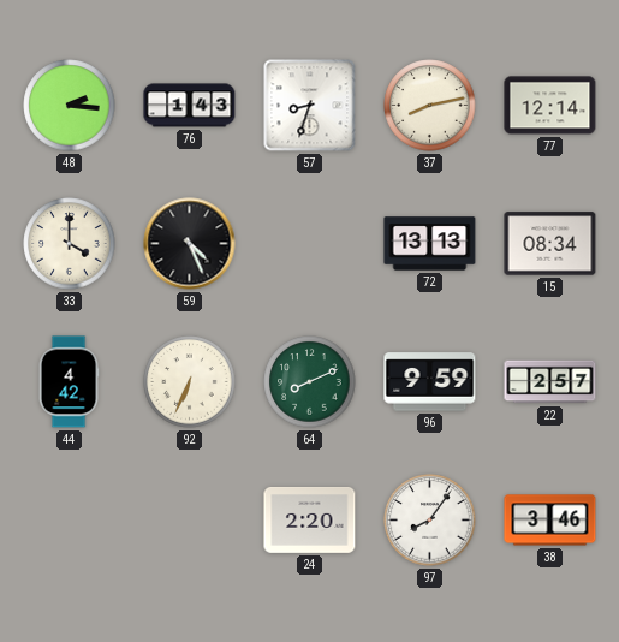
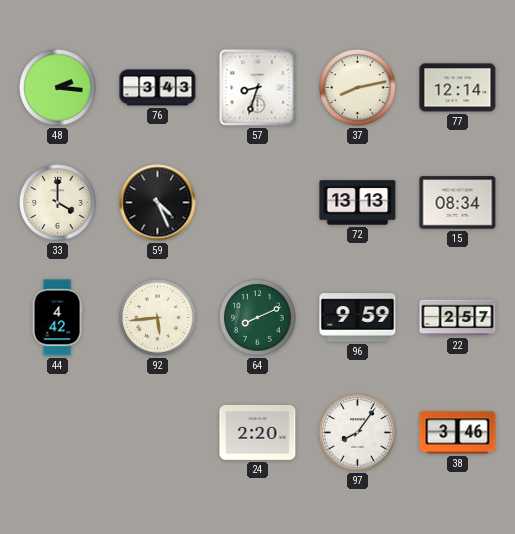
76: 1:43 -> 3:43
92: 6:34 -> 5:44
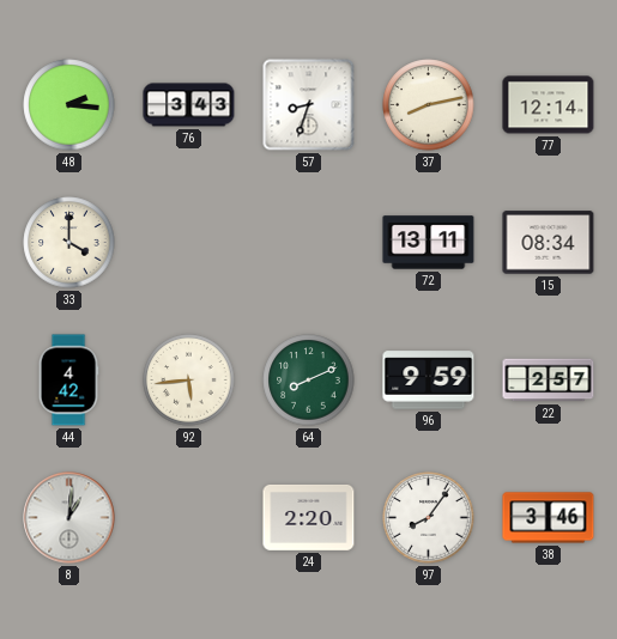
59: 4:26 -> none
72: 13:13 -> 13:11
8: none -> 1:01
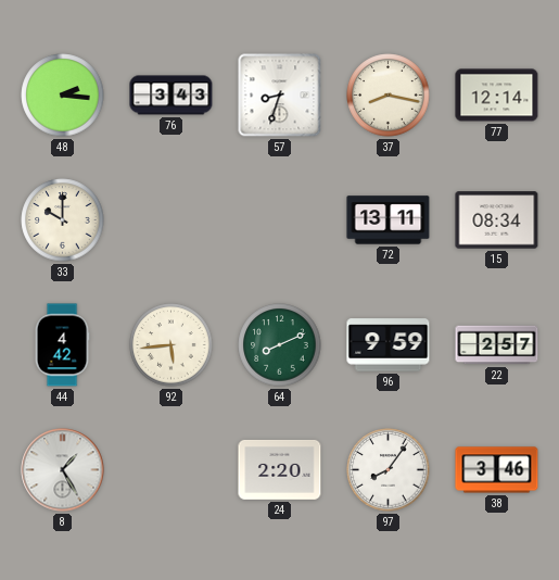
37: 8:13 -> 8:17
33: 4:00 -> 10:00
8: 1:01 -> 1:25
